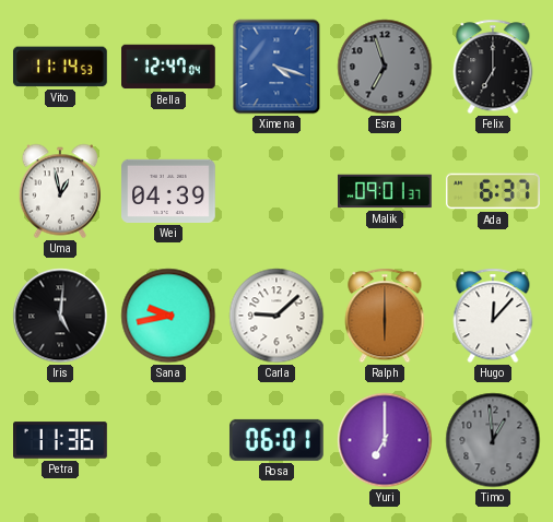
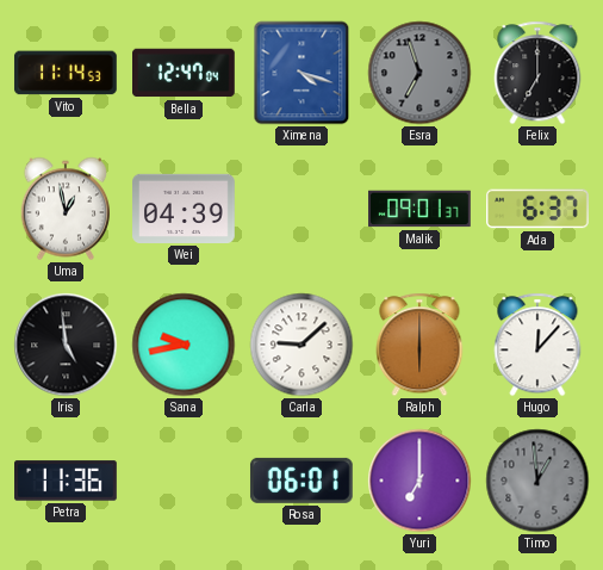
Iris: 5:01 -> 4:59
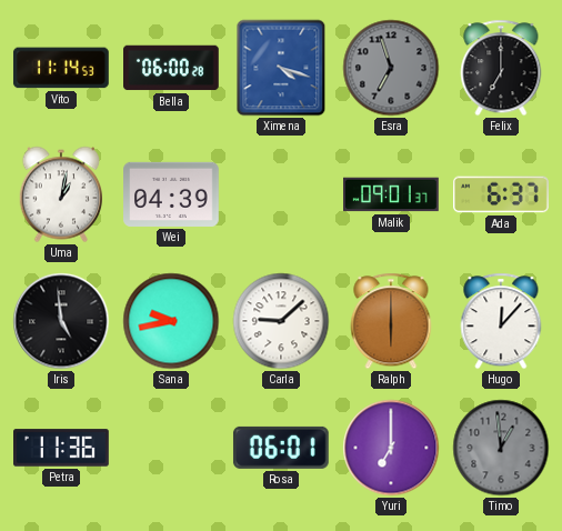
Bella: 12:47 -> 06:00
Uma: 12:58 -> 1:02
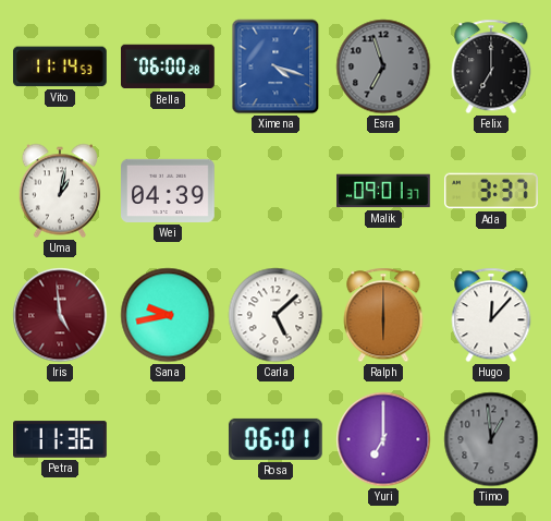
Ada: 6:37 -> 3:37
Iris dial: black -> burgundy
Carla: 9:08 -> 5:08
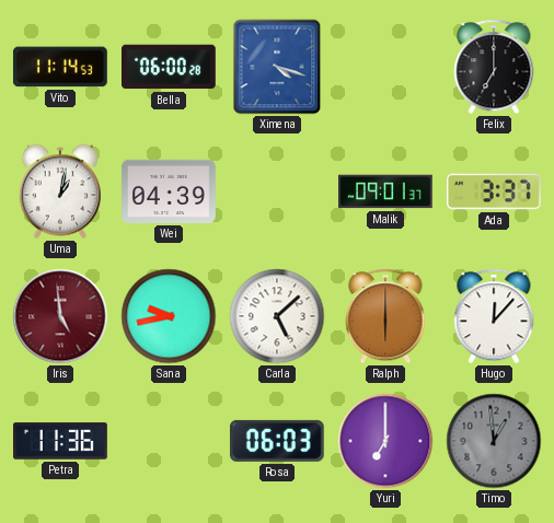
Esra: 6:57 -> none
Rosa: 06:01 -> 06:03
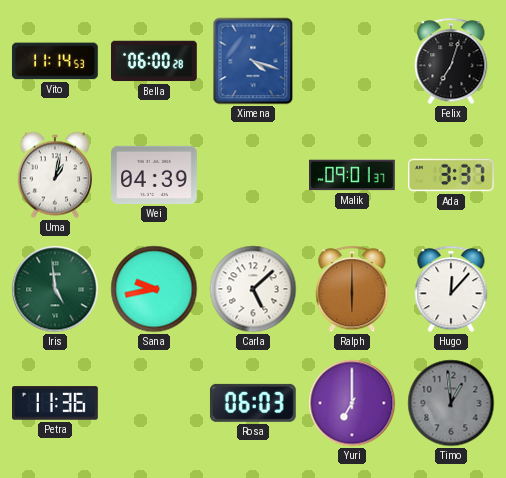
Felix: 7:00 -> 7:03
Iris dial: burgundy -> green
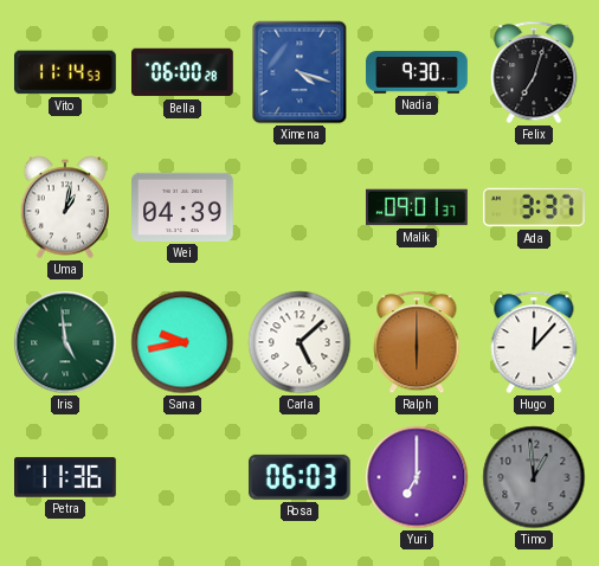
Nadia: none -> 9:30
